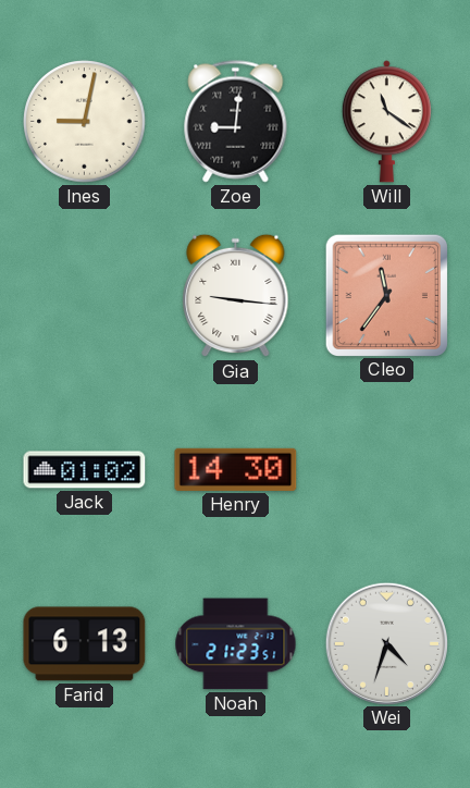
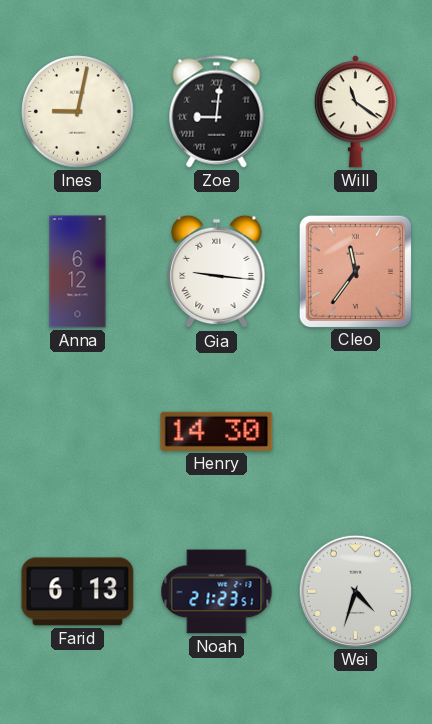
Anna: none -> 6:12
Jack: 01:02 -> none
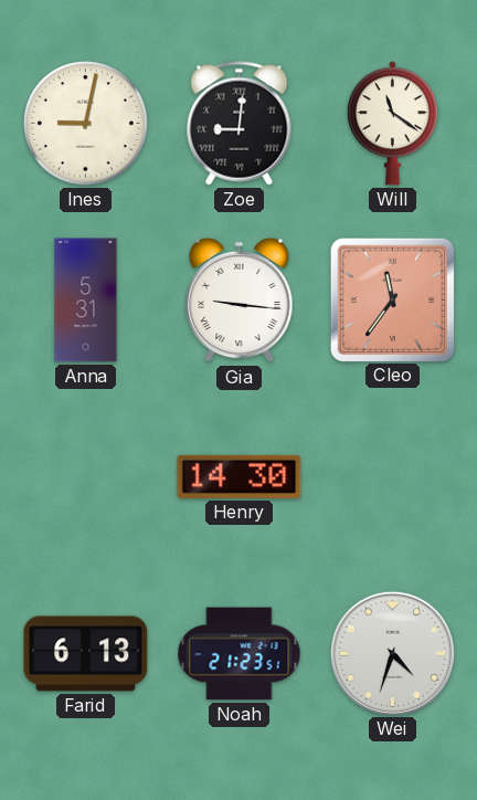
Anna: 6:12 -> 5:31
